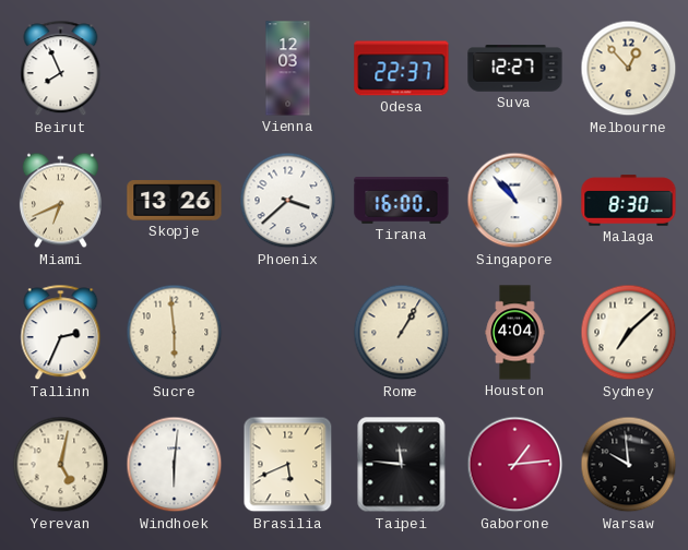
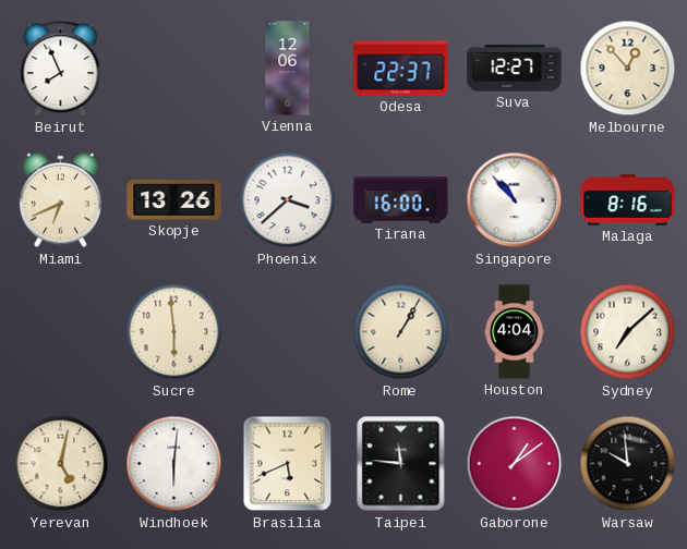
Vienna: 12:03 -> 12:06
Malaga: 8:30 -> 8:16
Tallinn: 2:34 -> none
Gaborone: 1:14 -> 1:09
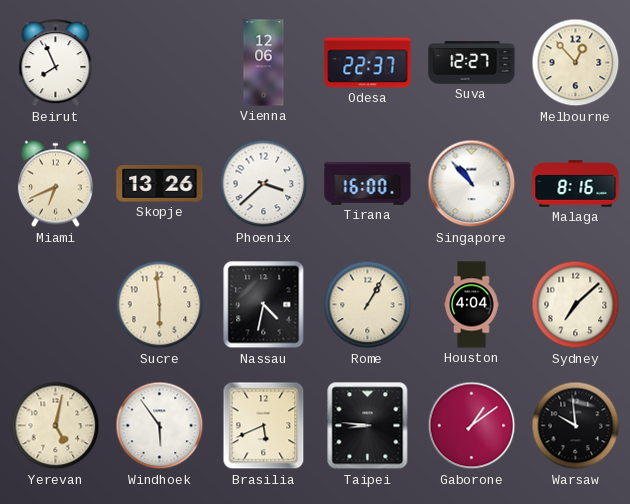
Nassau: none -> 4:32
Windhoek: 6:01 -> 5:54
Taipei: 11:46 -> 8:46
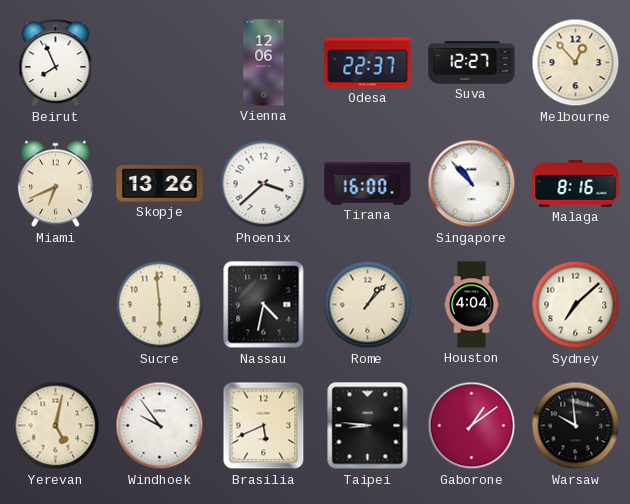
Rome: 1:05 -> 1:07
Windhoek: 5:54 -> 9:54
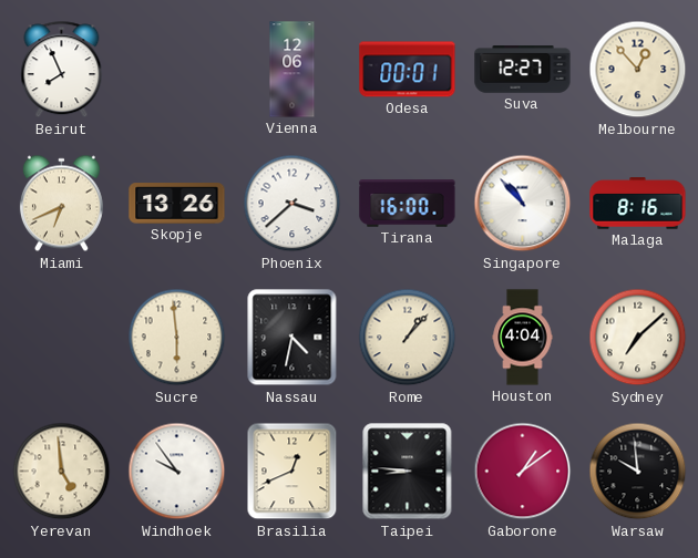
Odesa: 22:37 -> 00:01
Yerevan: 5:02 -> 4:59
Brasilia: 5:41 -> 12:41
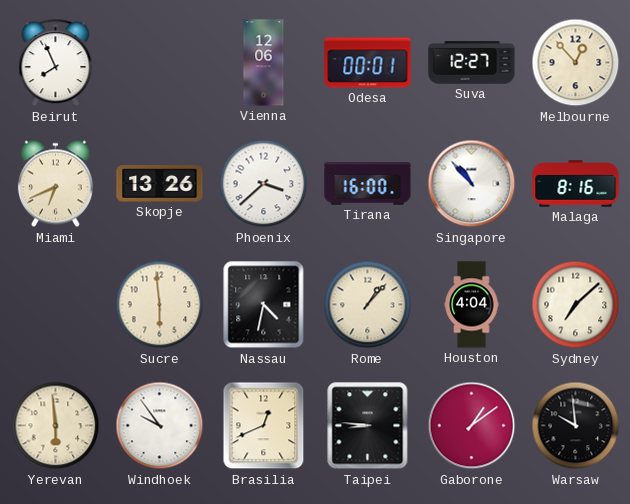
Yerevan: 4:59 -> 5:59
